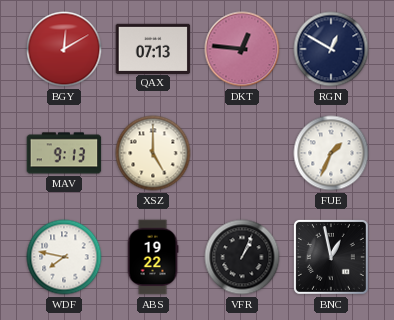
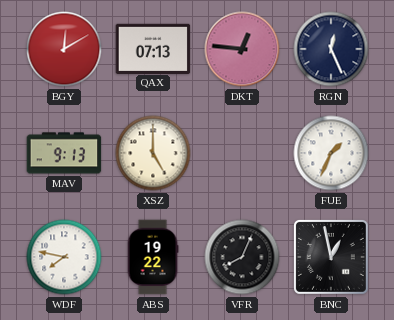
RGN: 12:50 -> 12:26
VFR: 1:04 -> 8:04
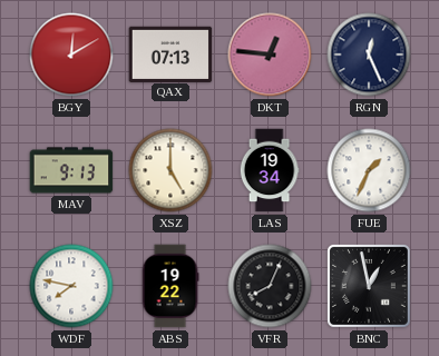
LAS: none -> 19:34
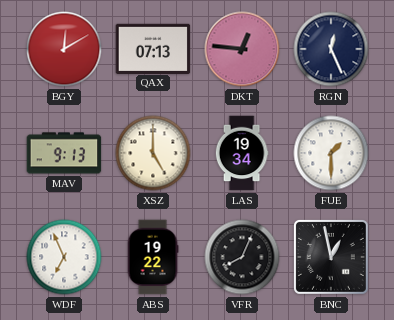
FUE: 1:34 -> 1:30
WDF: 7:47 -> 6:56
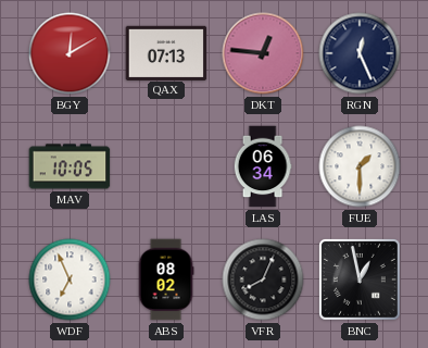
MAV: 9:13 -> 10:05
XSZ: 5:00 -> none
LAS: 19:34 -> 06:34
ABS: 19:22 -> 08:02
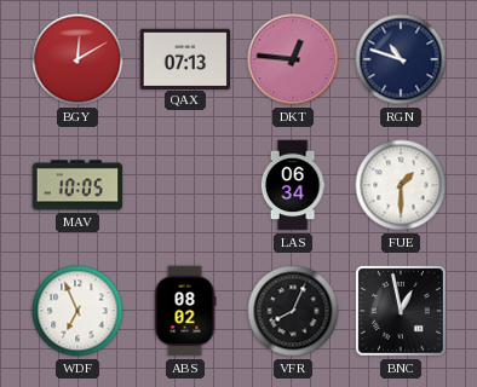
RGN: 12:26 -> 10:48
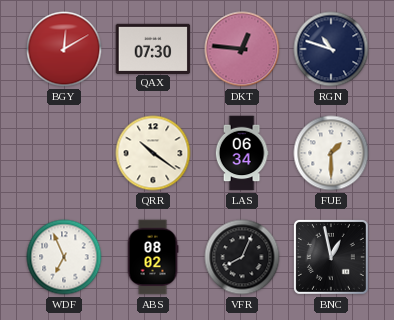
QAX: 07:13 -> 07:30
MAV: 10:05 -> none
QRR: none -> 10:21
